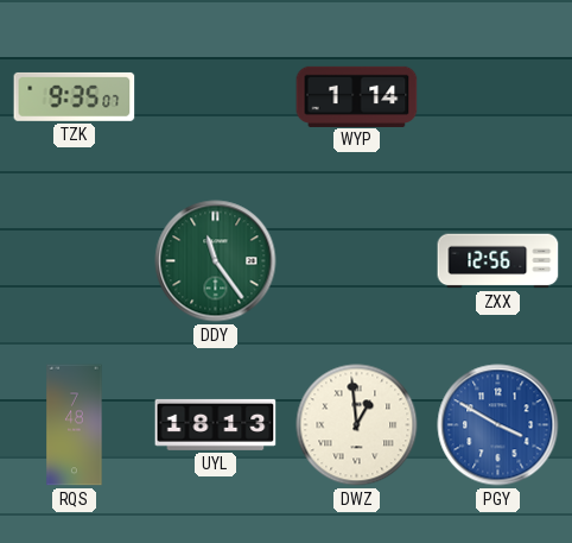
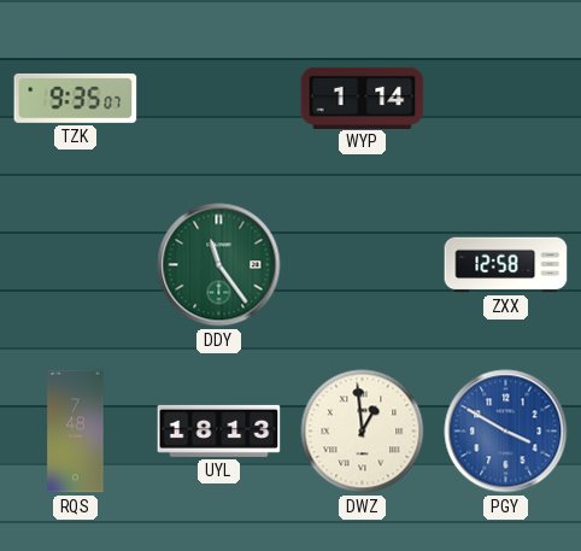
ZXX: 12:56 -> 12:58
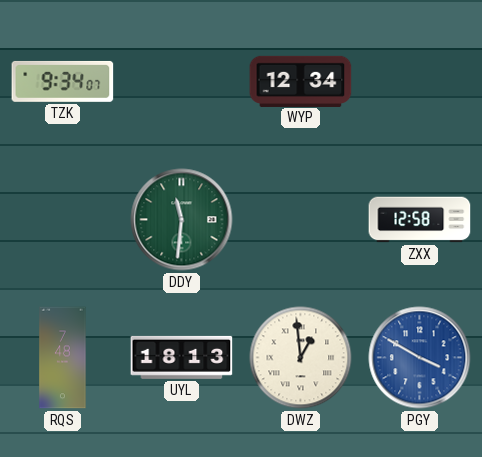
TZK: 9:35 -> 9:34
WYP: 1:14 -> 12:34
DDY: 11:24 -> 11:31
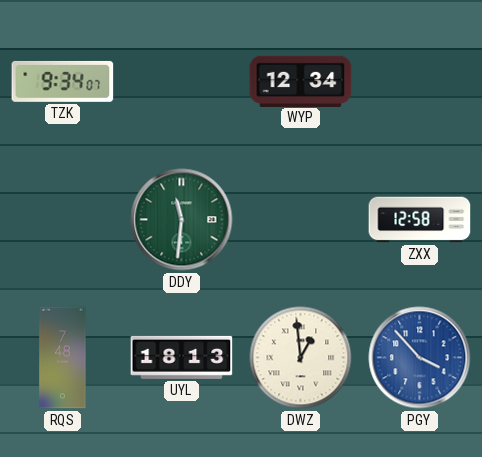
PGY: 3:50 -> 3:53
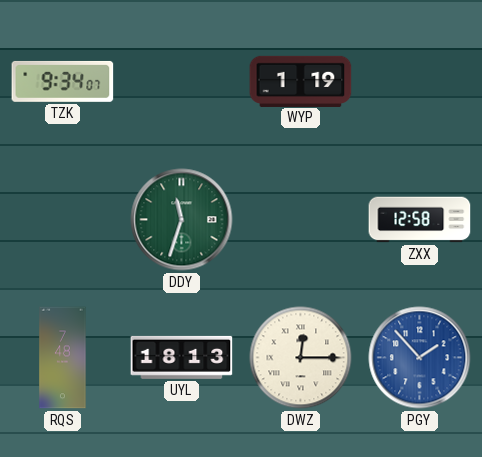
WYP: 12:34 -> 1:19
DDY: 11:31 -> 11:33
DWZ: 12:59 -> 12:15
PGY: 3:53 -> 1:53
